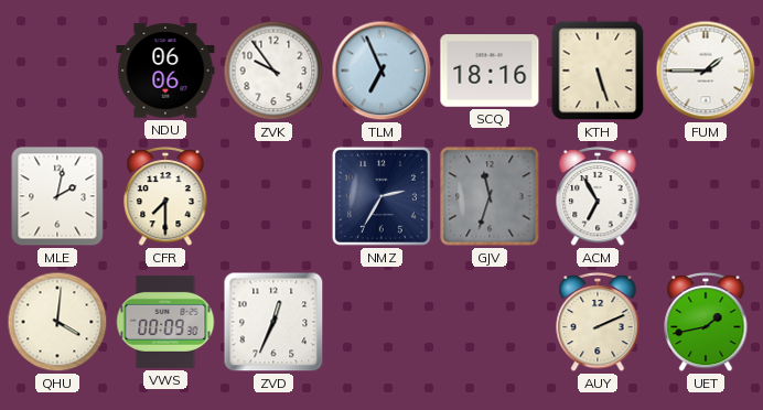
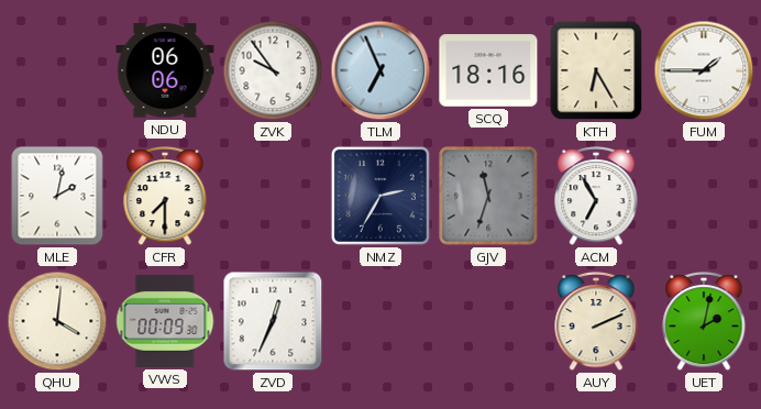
KTH: 5:27 -> 6:25
UET: 1:43 -> 2:02
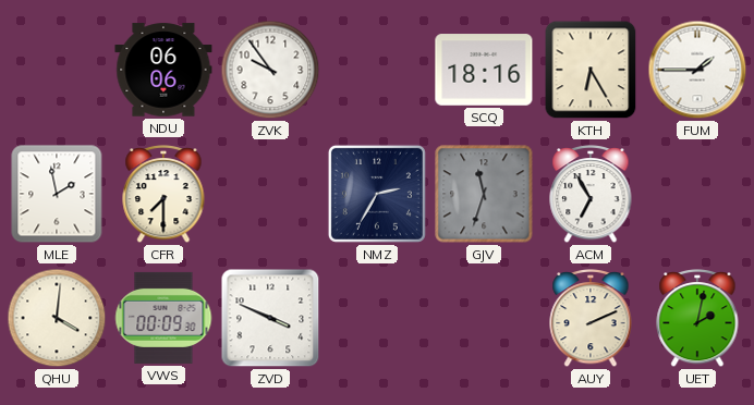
TLM: 6:56 -> none
MLE: 2:02 -> 1:58
ZVD: 12:34 -> 3:49
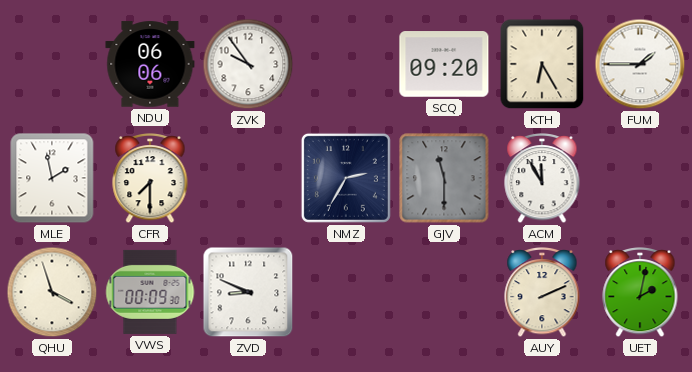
SCQ: 18:16 -> 09:20
GJV: 11:33 -> 11:30
ACM: 6:55 -> 11:55
QHU: 4:01 -> 3:57
ZVD: 3:49 -> 8:49
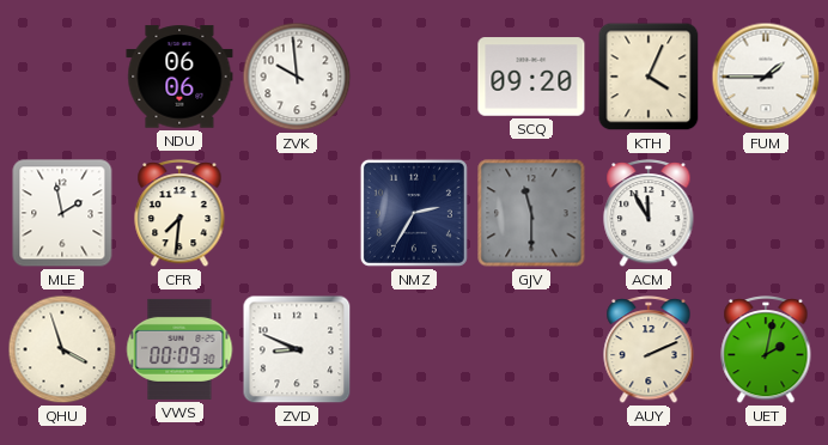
ZVK: 9:54 -> 9:59
KTH: 6:25 -> 4:04
CFR: 7:30 -> 7:31
